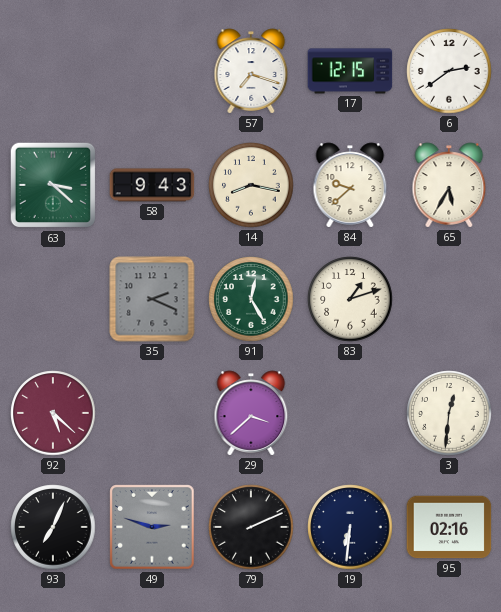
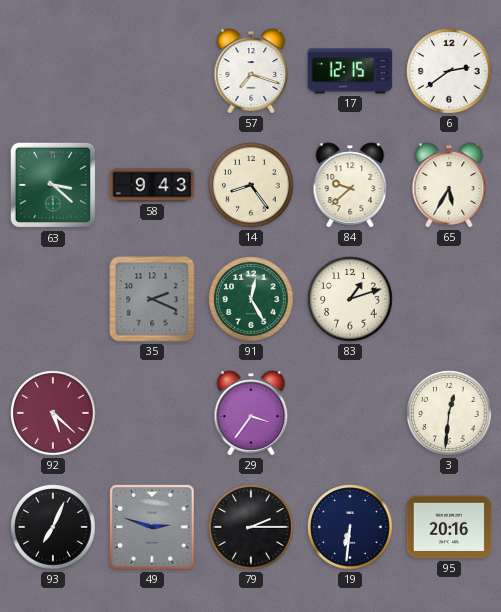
14: 8:17 -> 8:24
29: 3:38 -> 3:36
79: 2:11 -> 2:15
95: 02:16 -> 20:16
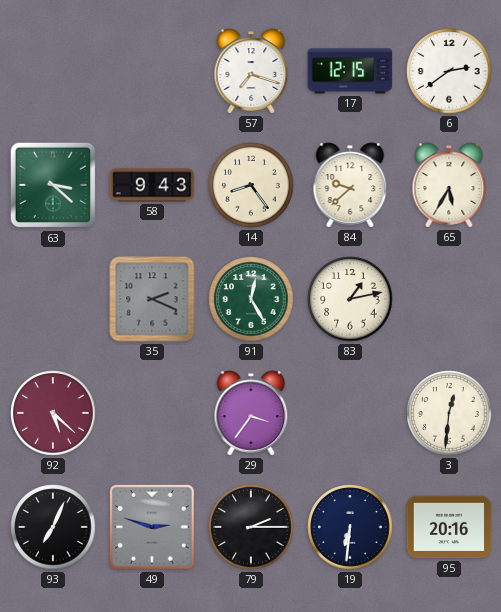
83: 1:12 -> 1:13
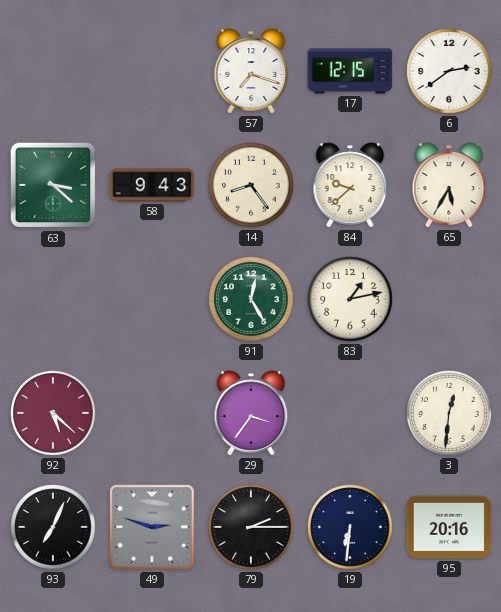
35: 2:19 -> none
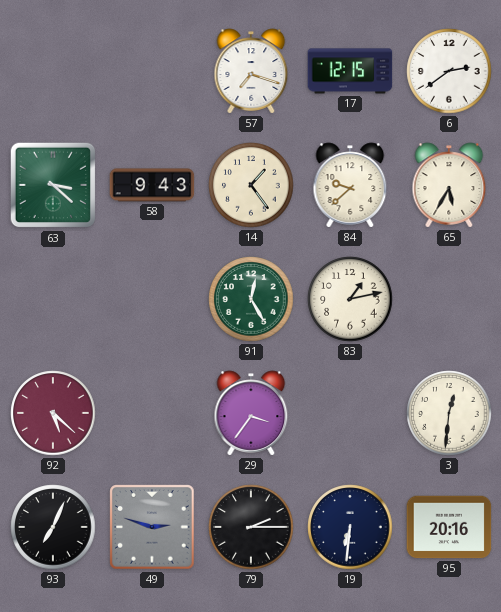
14: 8:24 -> 1:24
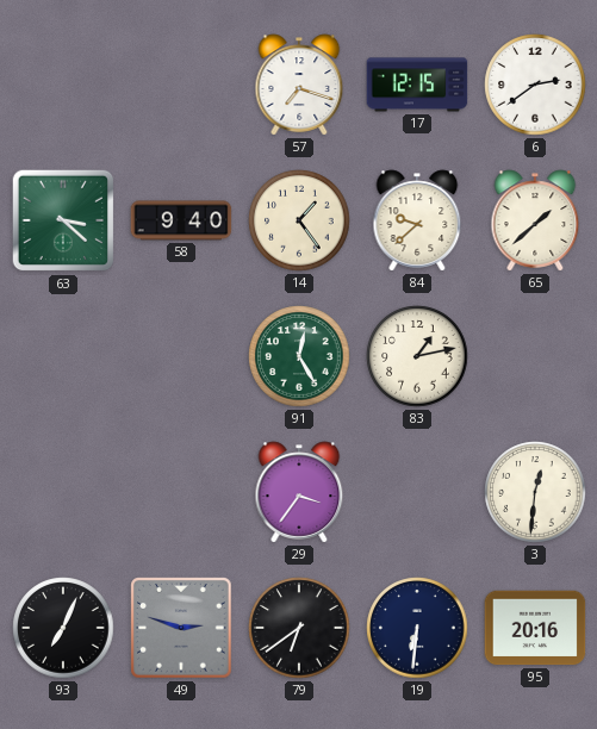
58: 9:43 -> 9:40
65: 5:35 -> 1:38
92: 5:22 -> none
79: 2:15 -> 6:39
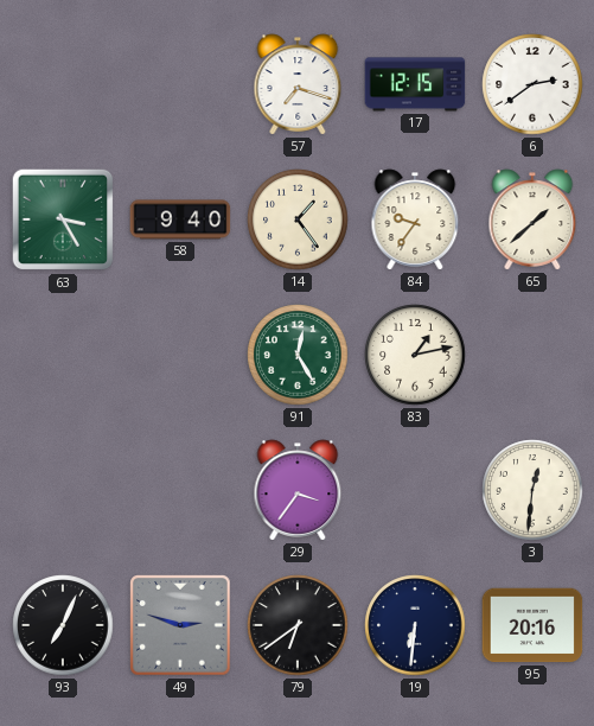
63: 3:22 -> 3:25
84: 9:38 -> 9:36
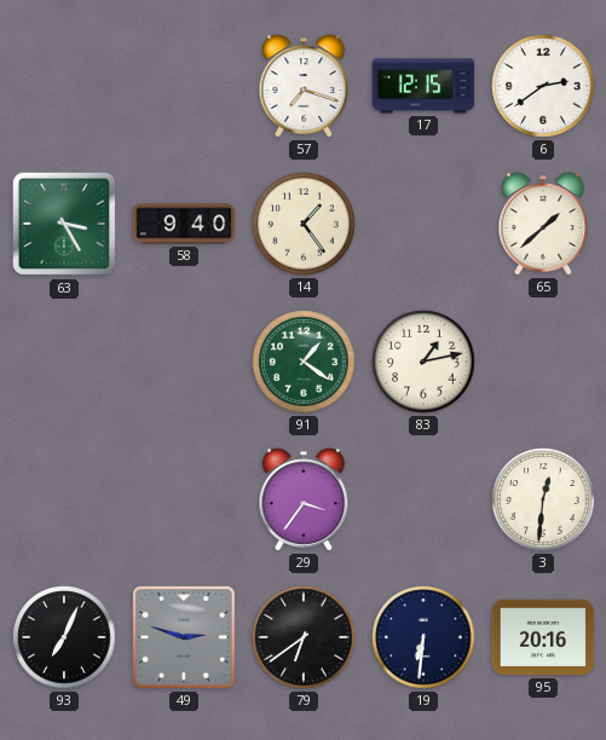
84: 9:36 -> none
91: 12:25 -> 1:21
